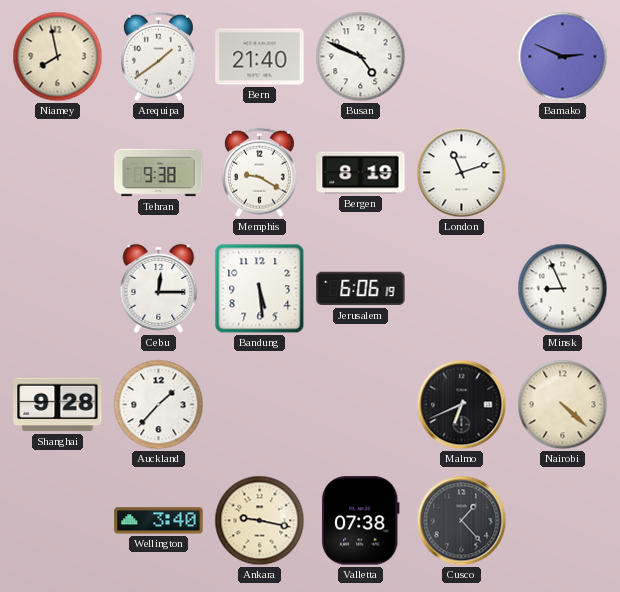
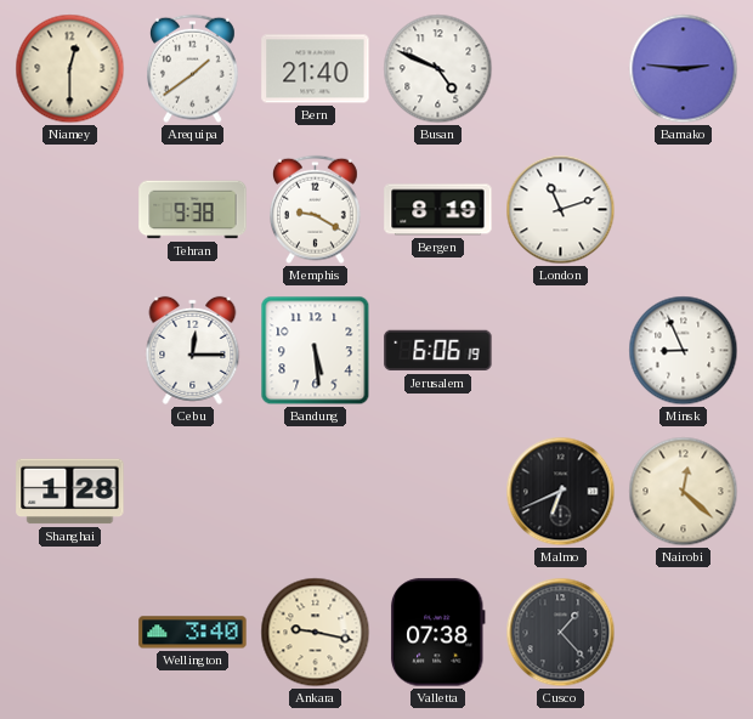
Niamey: 7:58 -> 12:30
Bamako: 2:49 -> 2:46
Shanghai: 9:28 -> 1:28
Auckland: 1:37 -> none
Nairobi: 4:22 -> 12:22
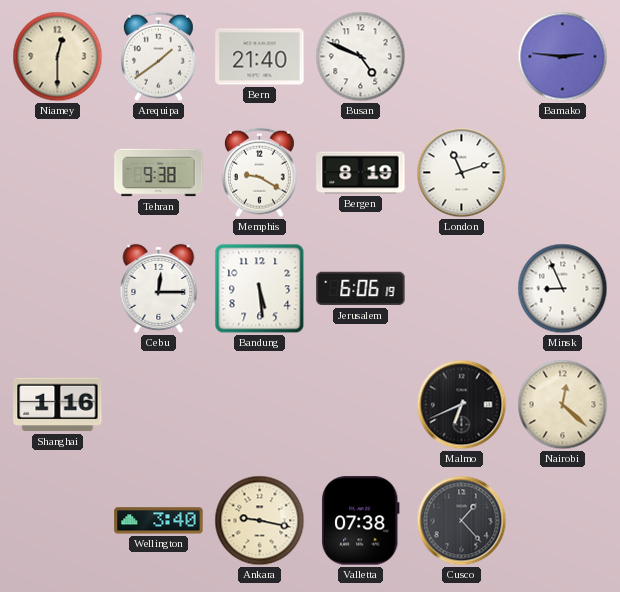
Shanghai: 1:28 -> 1:16
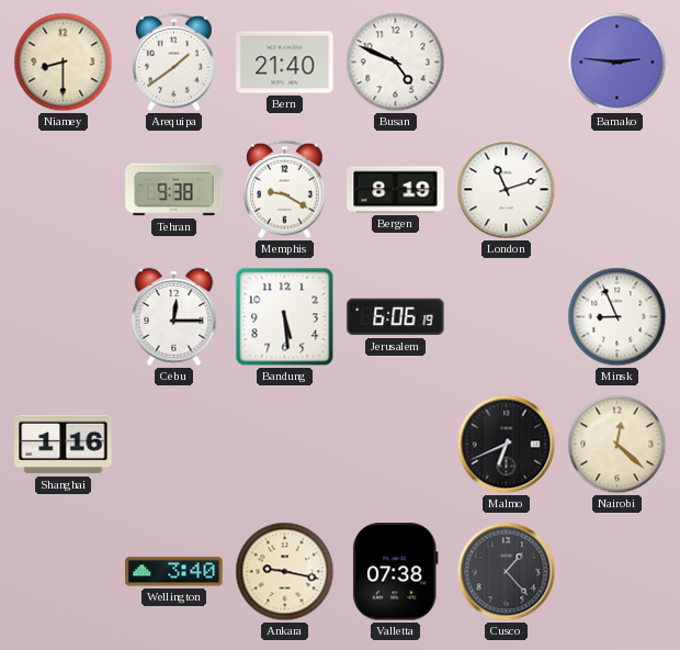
Niamey: 12:30 -> 8:30
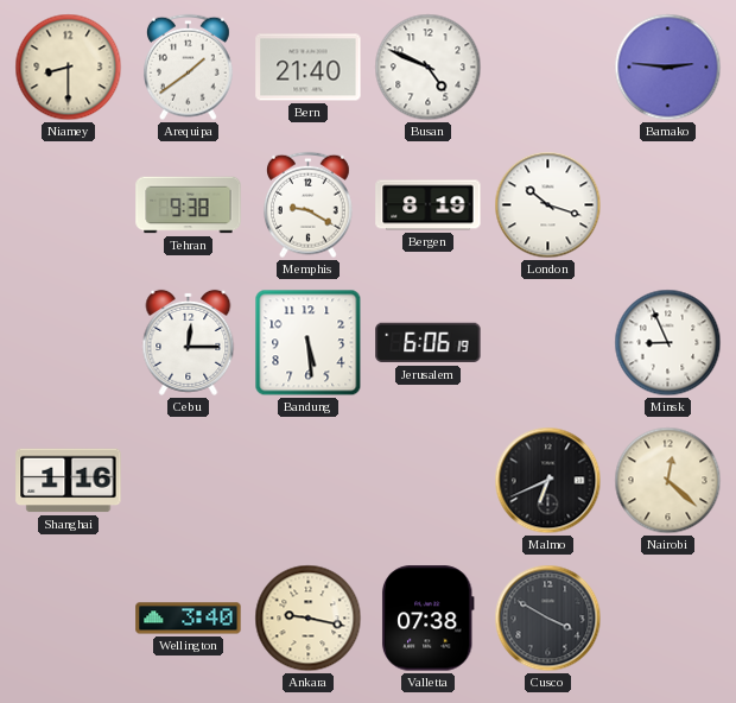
London: 11:12 -> 10:18
Cusco: 1:23 -> 3:50
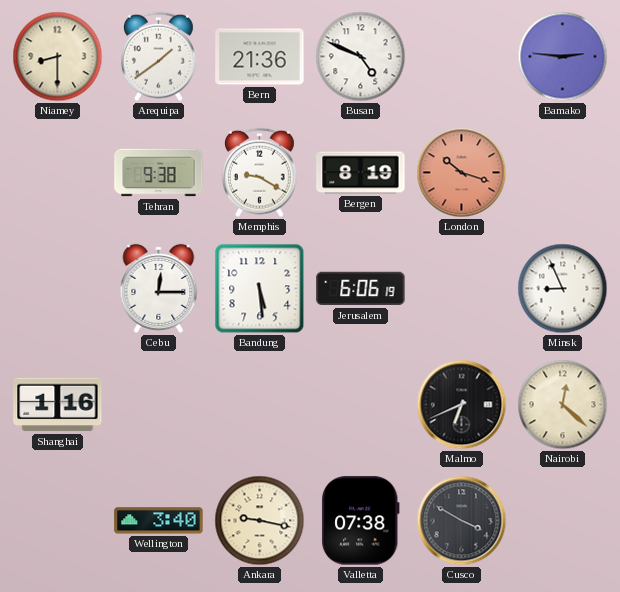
Bern: 21:40 -> 21:36
London dial: white -> salmon
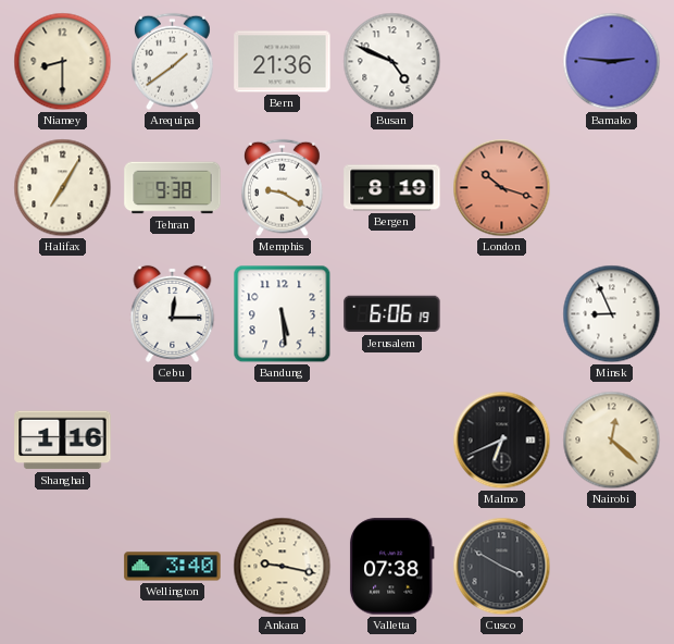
Halifax: none -> 7:05
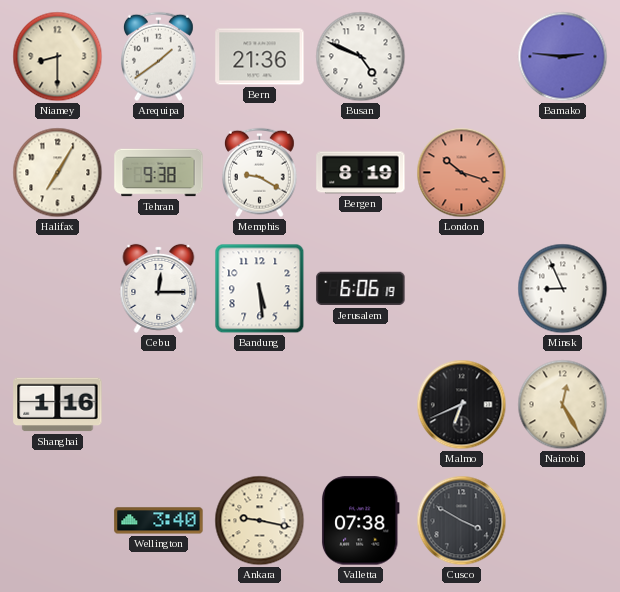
Nairobi: 12:22 -> 12:25
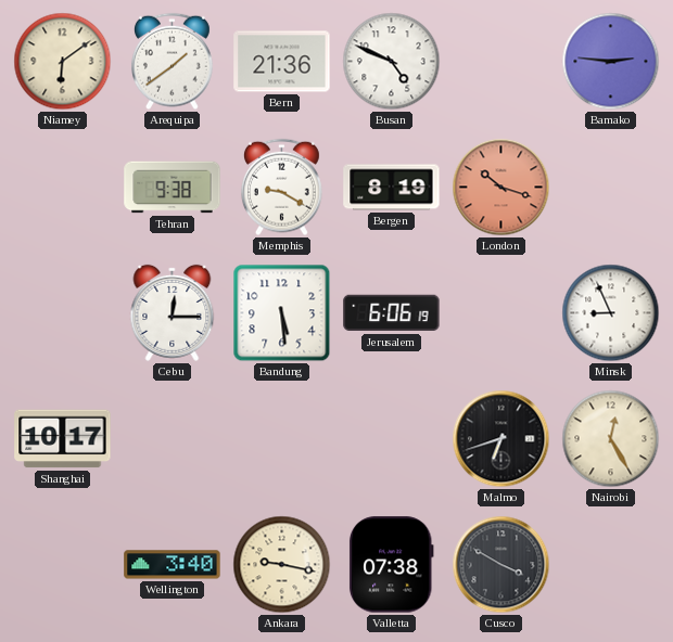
Niamey: 8:30 -> 6:09
Halifax: 7:05 -> none
Shanghai: 1:16 -> 10:17
Malmo: 6:41 -> 6:42
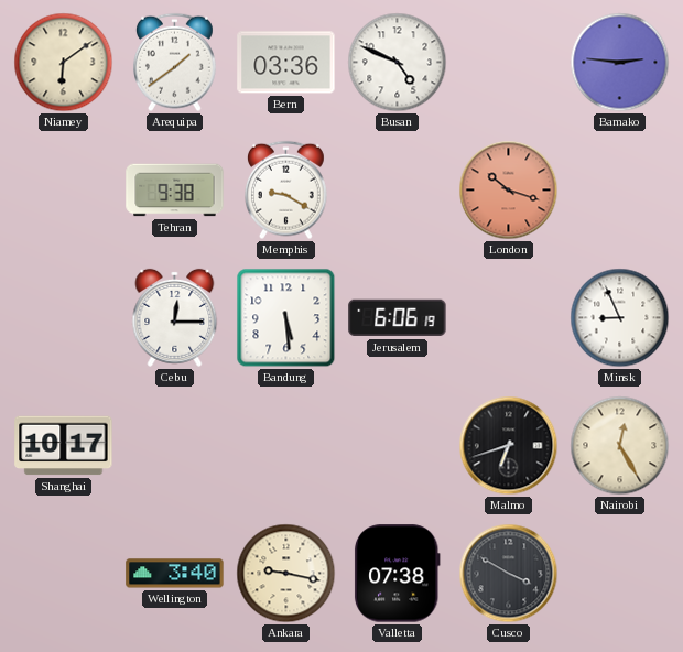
Bern: 21:36 -> 03:36
Bergen: 8:19 -> none
